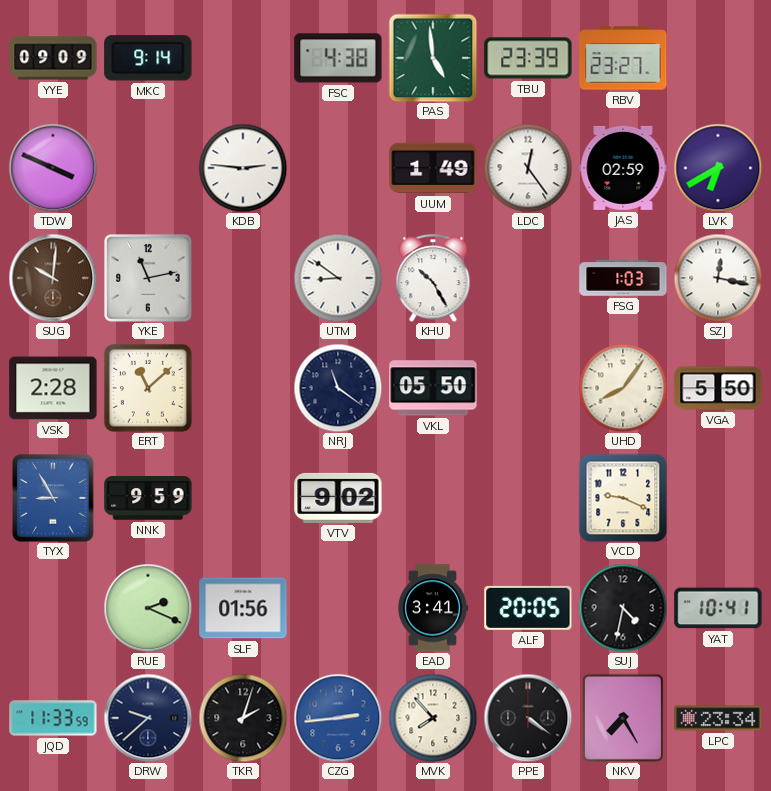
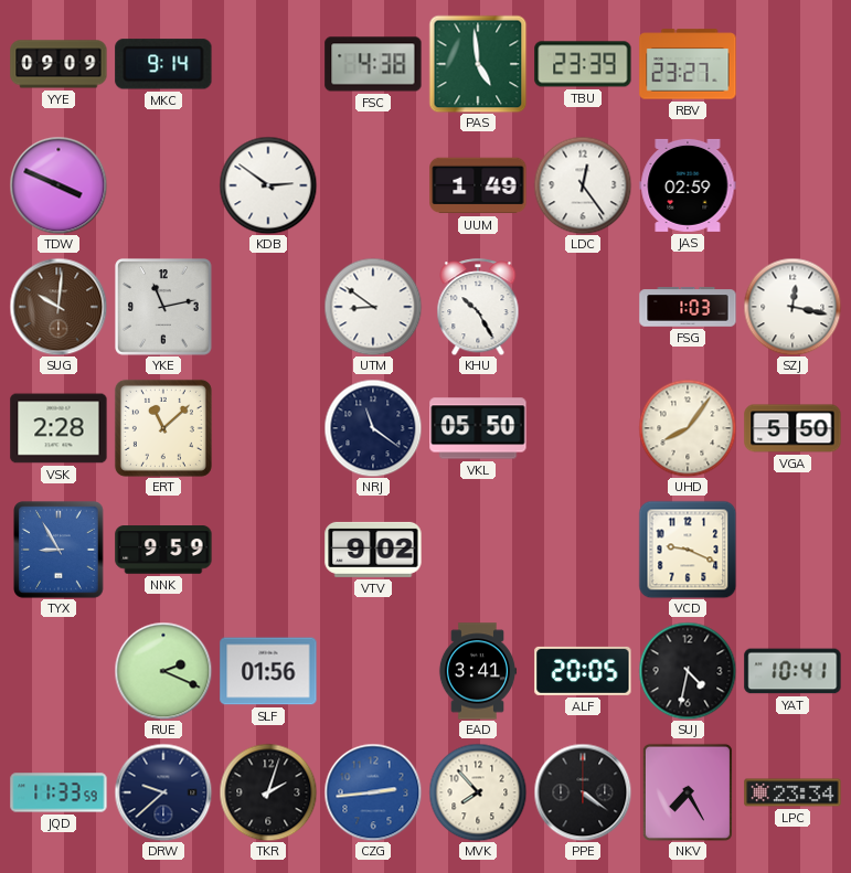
KDB: 2:46 -> 2:51
LVK: 6:40 -> none
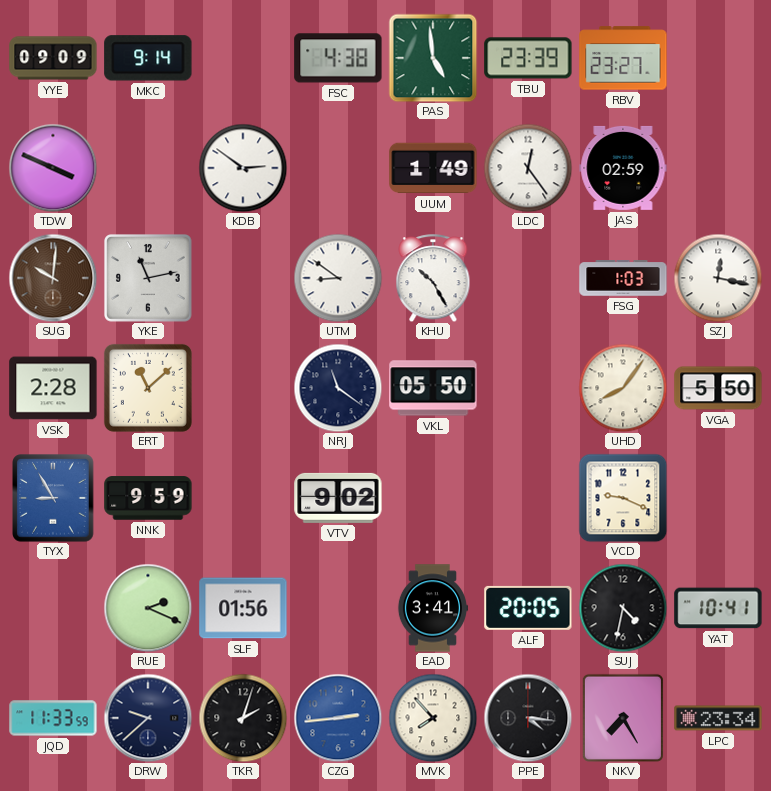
PPE: 4:21 -> 4:16
